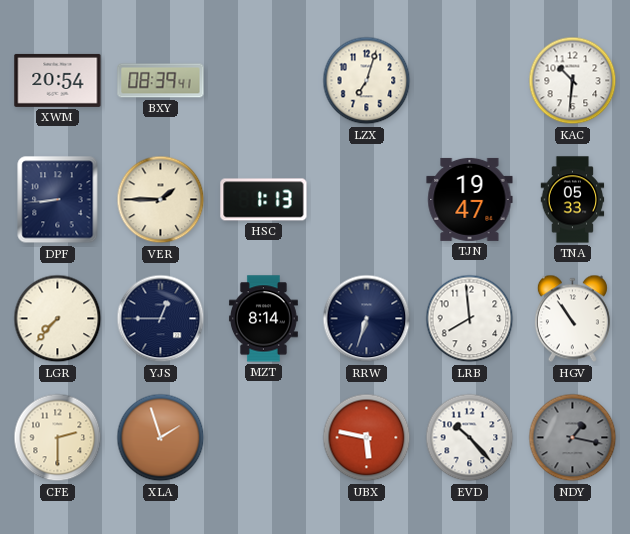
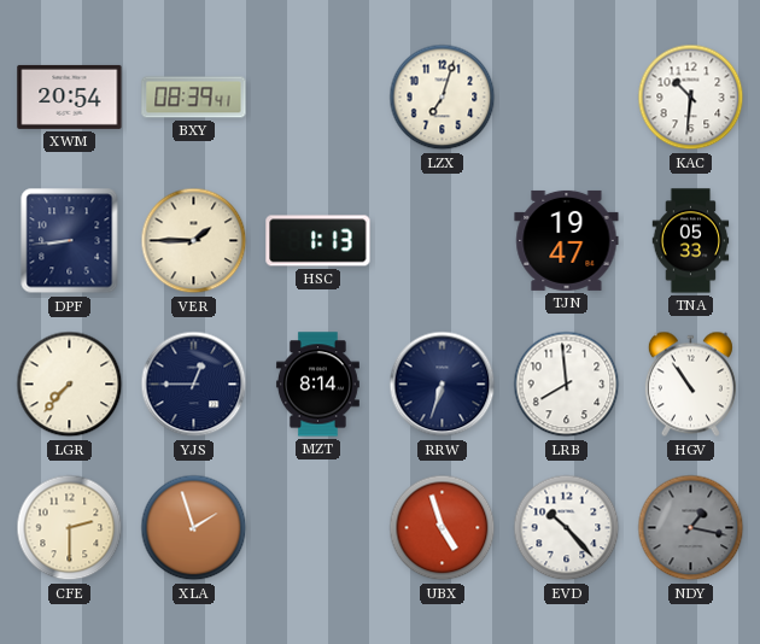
UBX: 5:47 -> 4:57
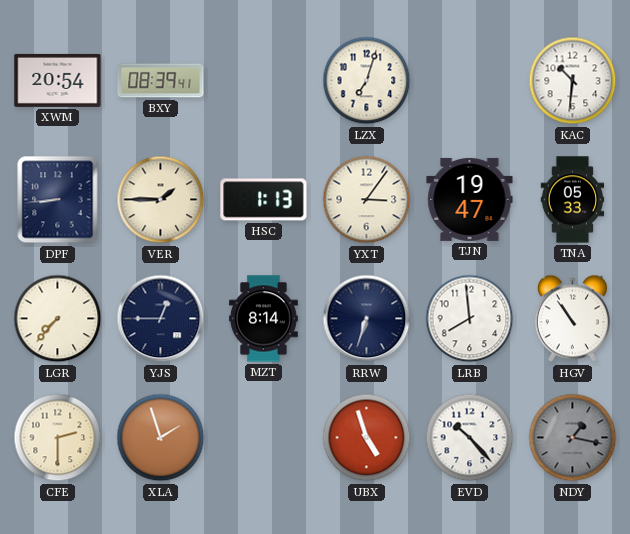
YXT: none -> 3:06
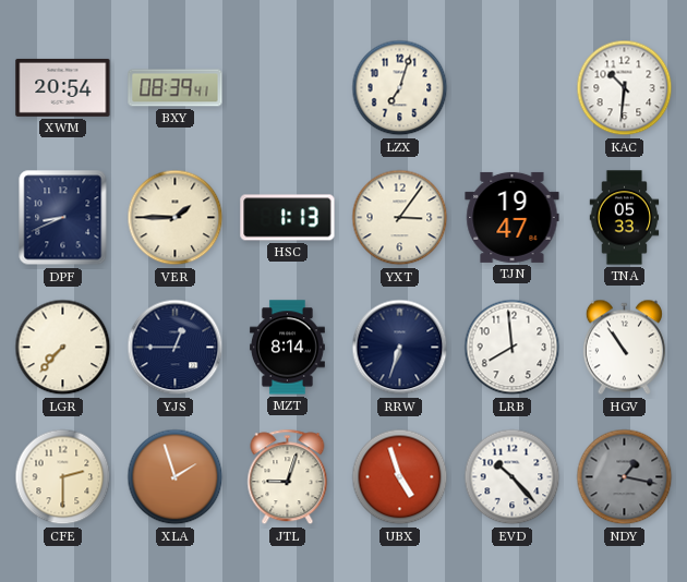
DPF: 8:44 -> 8:41
JTL: none -> 9:03
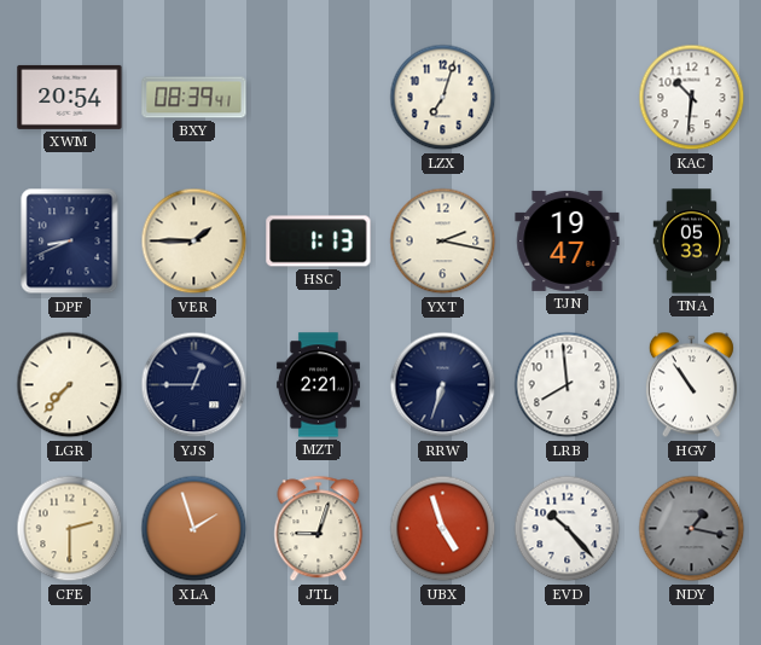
YXT: 3:06 -> 2:17
MZT: 8:14 -> 2:21
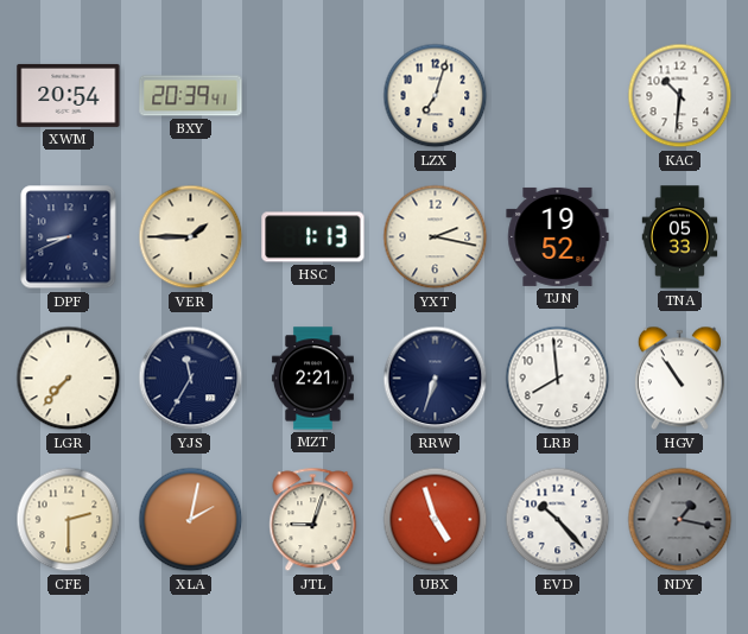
BXY: 08:39 -> 20:39
TJN: 19:47 -> 19:52
YJS: 12:45 -> 11:35
XLA: 1:57 -> 2:02
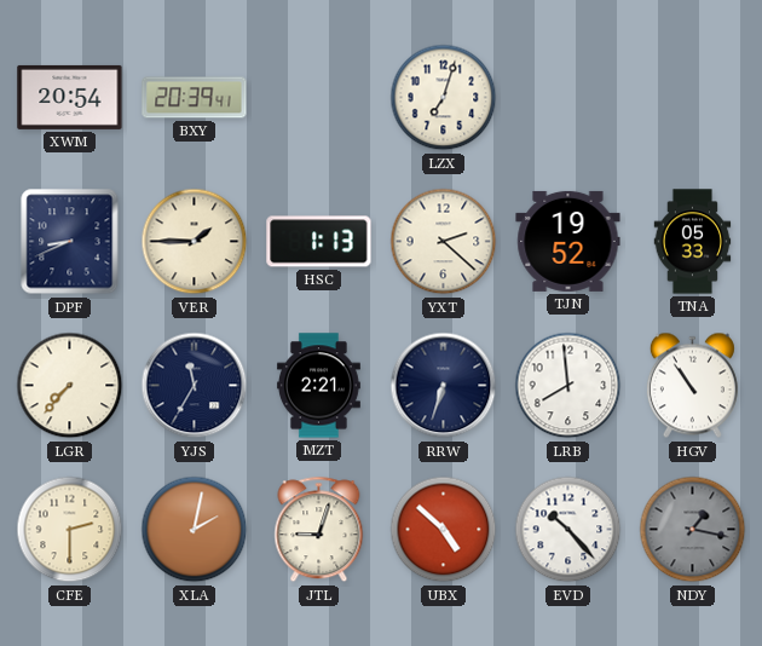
KAC: 10:31 -> none
YXT: 2:17 -> 2:22
UBX: 4:57 -> 4:52
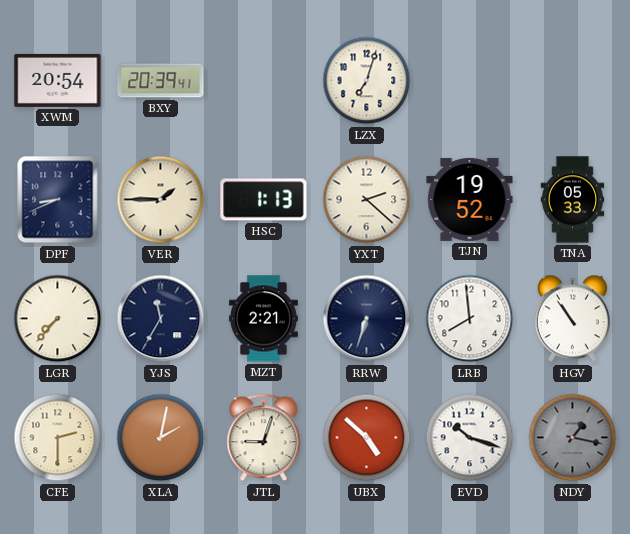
EVD: 10:23 -> 10:18
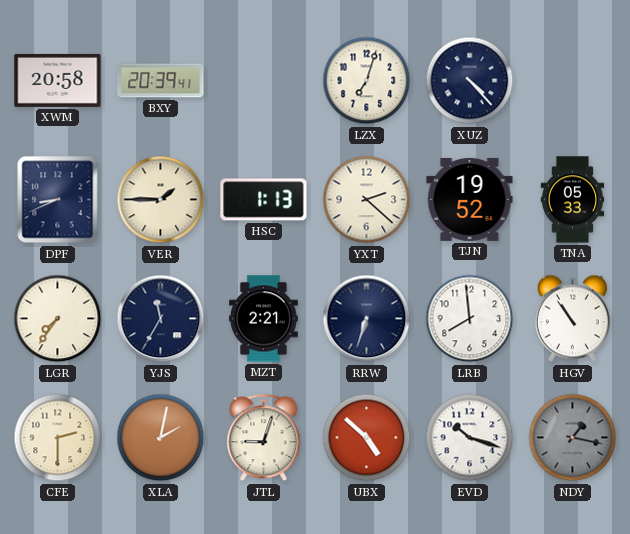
XWM: 20:54 -> 20:58
XUZ: none -> 4:23
LGR: 7:37 -> 7:36
